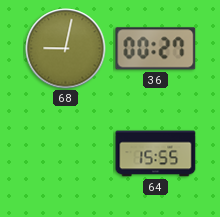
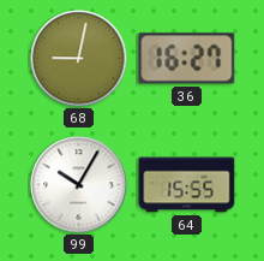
36: 00:27 -> 16:27
99: none -> 10:05
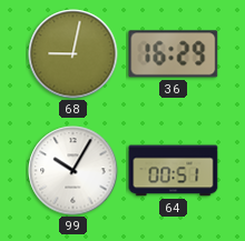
36: 16:27 -> 16:29
64: 15:55 -> 00:51
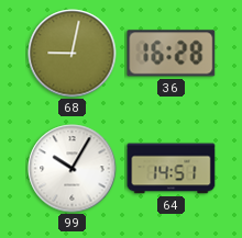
36: 16:29 -> 16:28
64: 00:51 -> 14:51
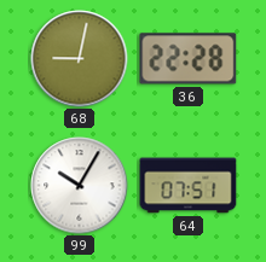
36: 16:28 -> 22:28
64: 14:51 -> 07:51
